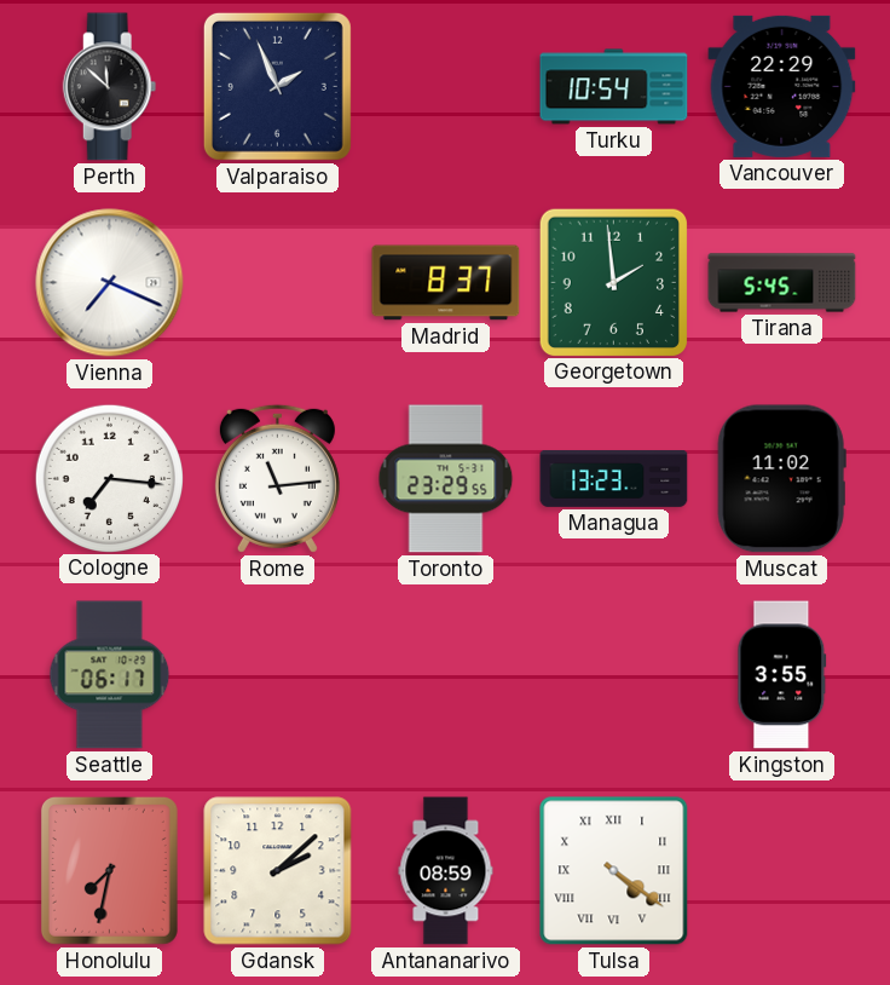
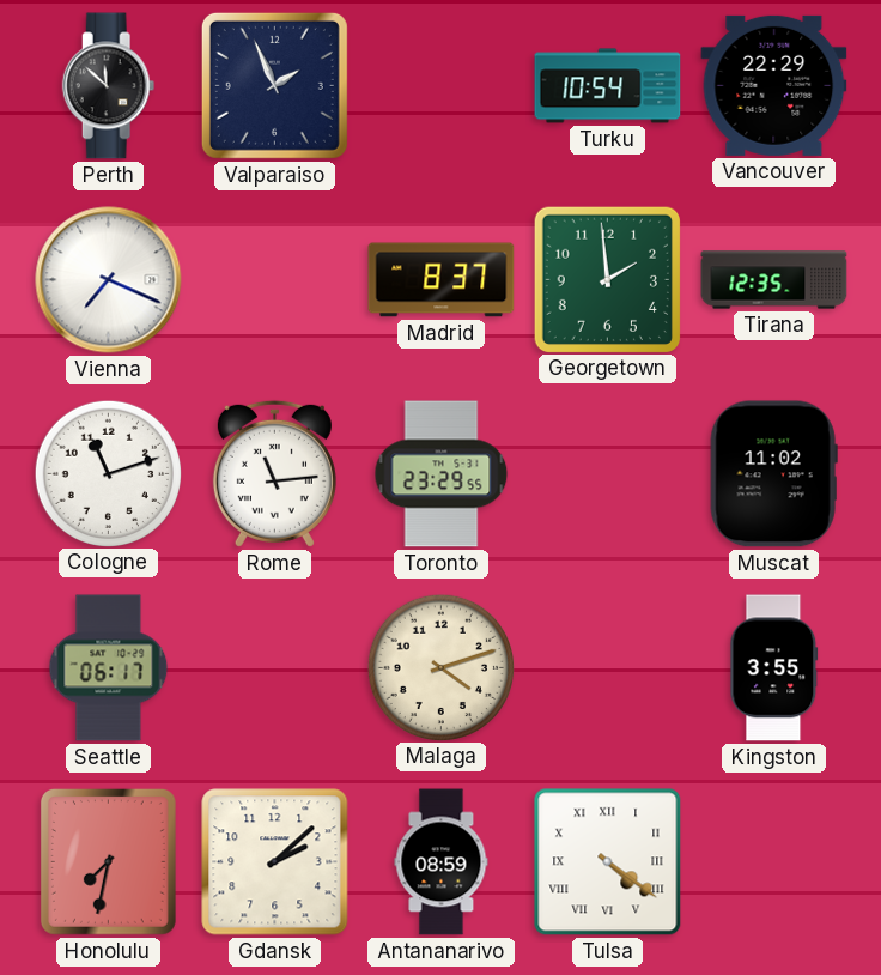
Tirana: 5:45 -> 12:35
Cologne: 7:16 -> 11:12
Managua: 13:23 -> none
Malaga: none -> 4:12
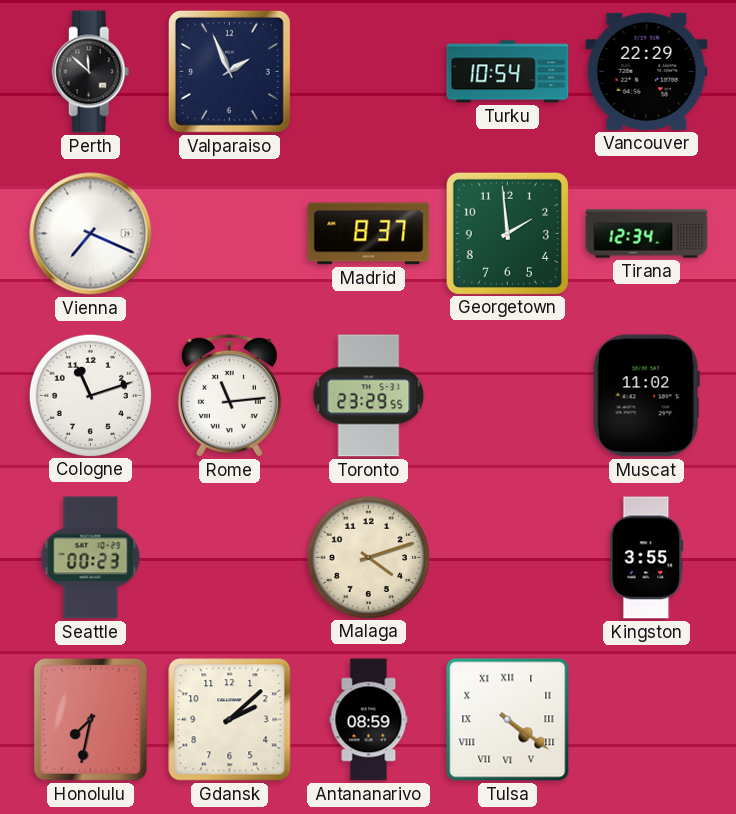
Tirana: 12:35 -> 12:34
Seattle: 06:17 -> 00:23
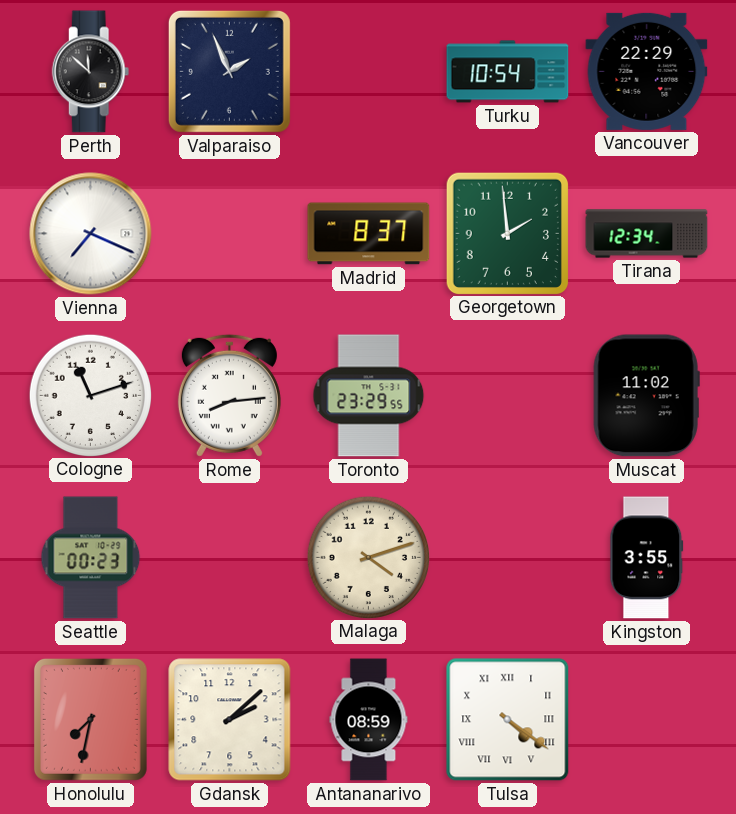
Rome: 11:14 -> 8:14
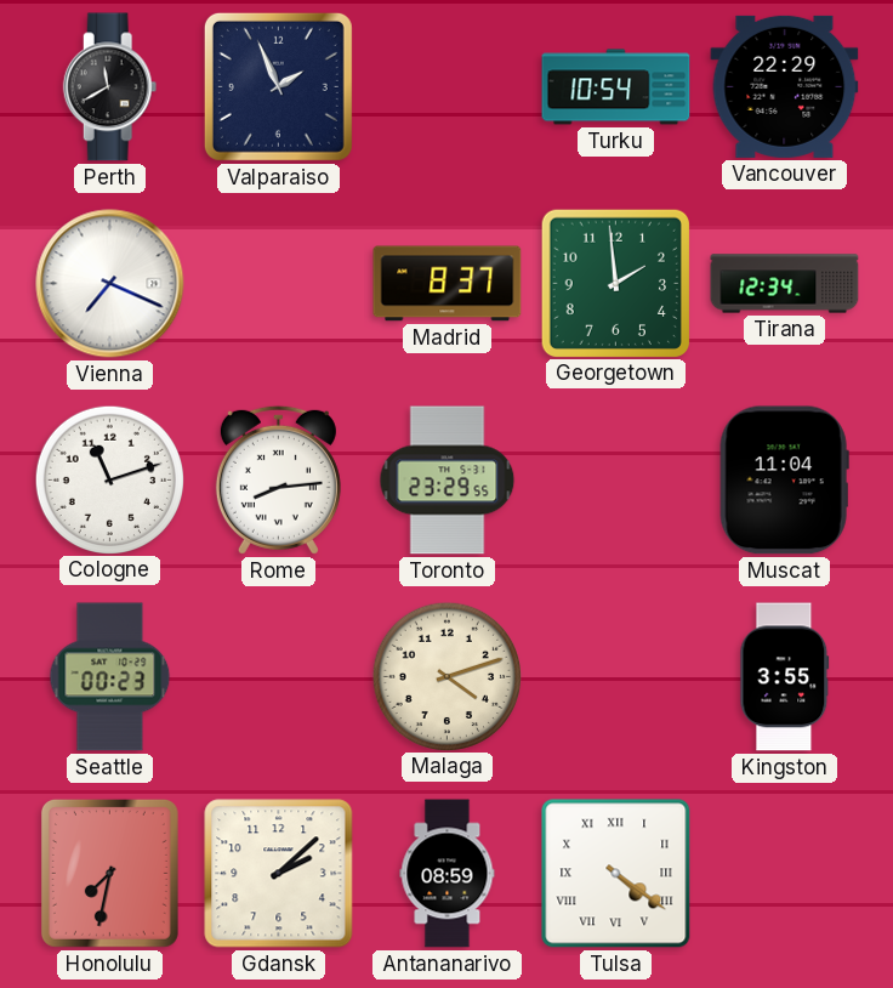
Perth: 11:52 -> 11:40
Muscat: 11:02 -> 11:04
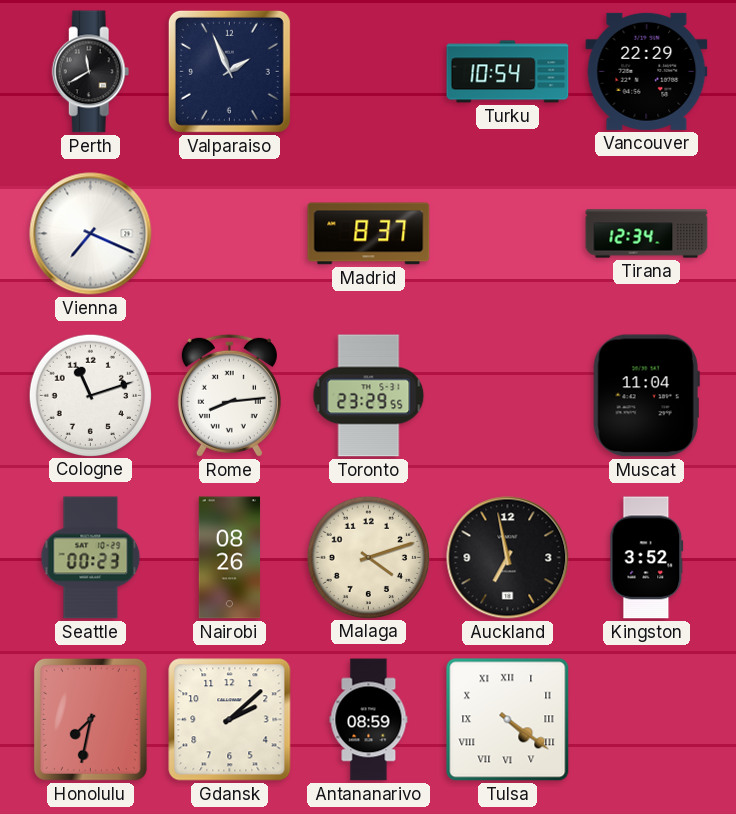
Georgetown: 1:59 -> none
Nairobi: none -> 08:26
Auckland: none -> 6:58
Kingston: 3:55 -> 3:52
